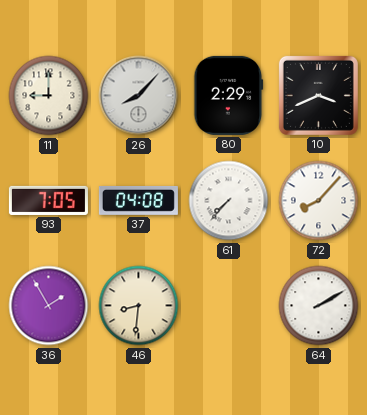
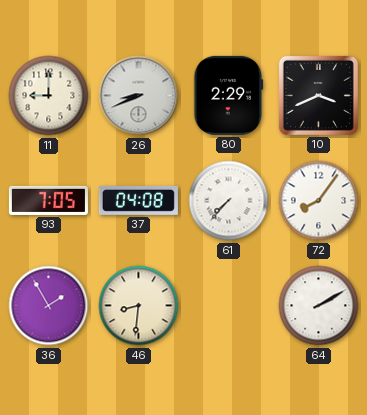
26: 8:07 -> 8:41
72: 8:07 -> 8:06
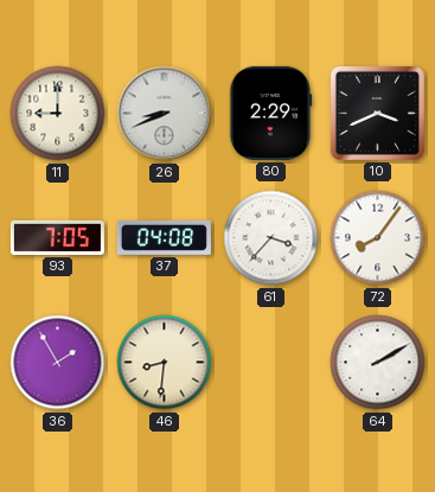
61: 7:37 -> 3:37
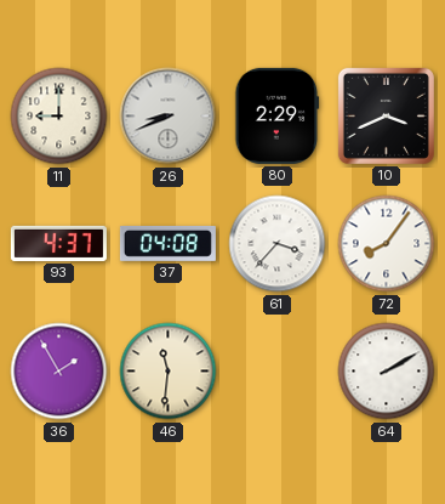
93: 7:05 -> 4:37
46: 8:31 -> 11:31
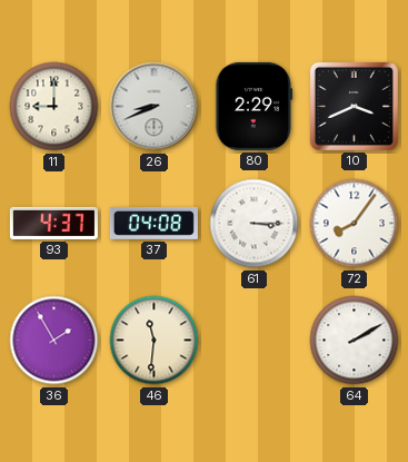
61: 3:37 -> 3:15
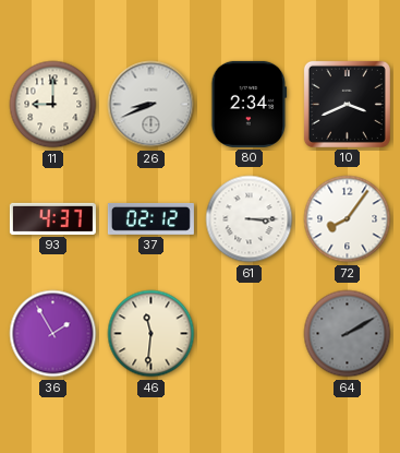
80: 2:29 -> 2:34
37: 04:08 -> 02:12
64 dial: white -> grey
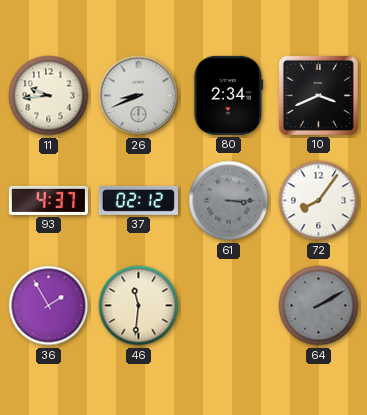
11: 9:00 -> 9:44
61 dial: white -> grey
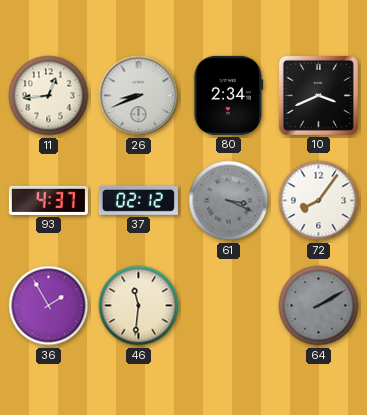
11: 9:44 -> 12:44
61: 3:15 -> 3:19
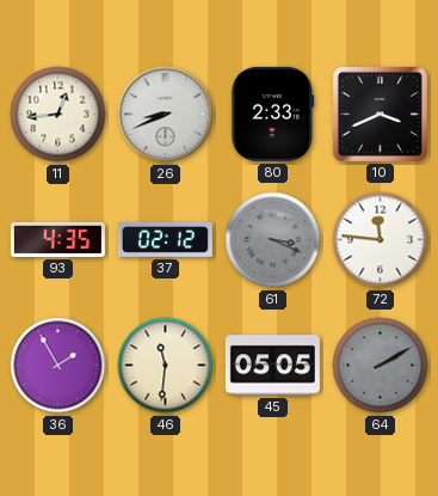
80: 2:34 -> 2:33
93: 4:37 -> 4:35
72: 8:06 -> 11:46
45: none -> 05:05
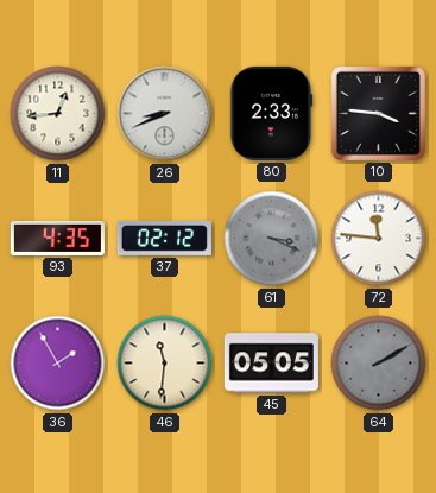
10: 3:41 -> 3:46
